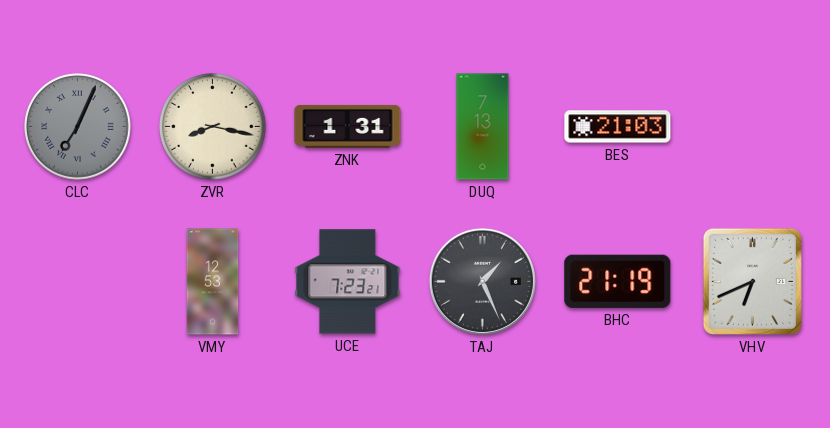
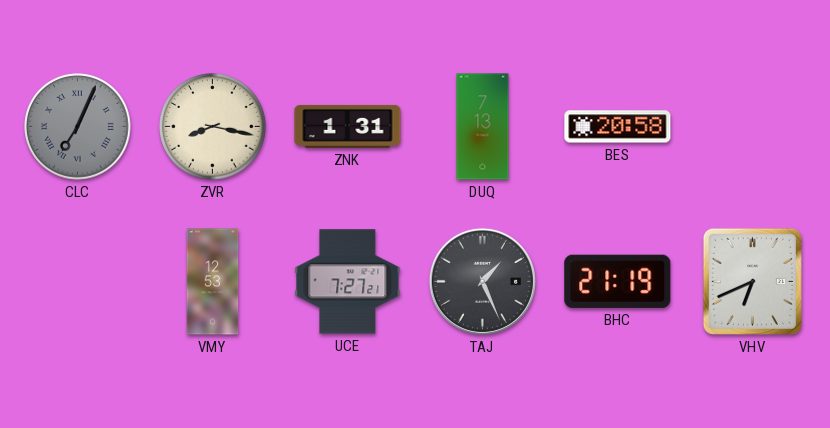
BES: 21:03 -> 20:58
UCE: 7:23 -> 7:27
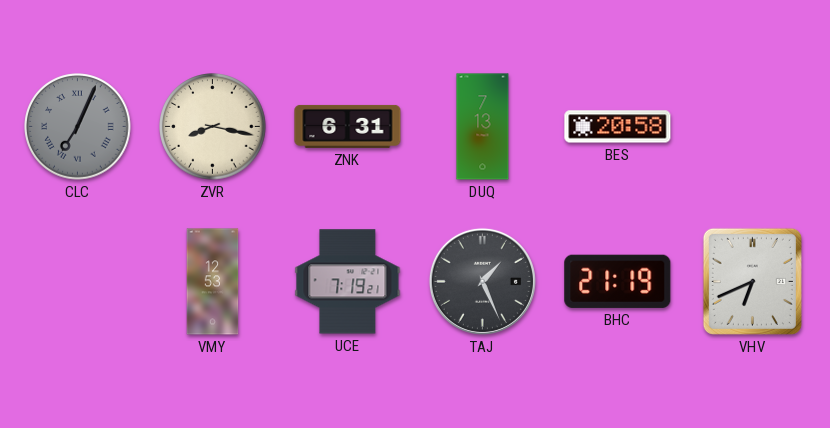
ZNK: 1:31 -> 6:31
UCE: 7:27 -> 7:19
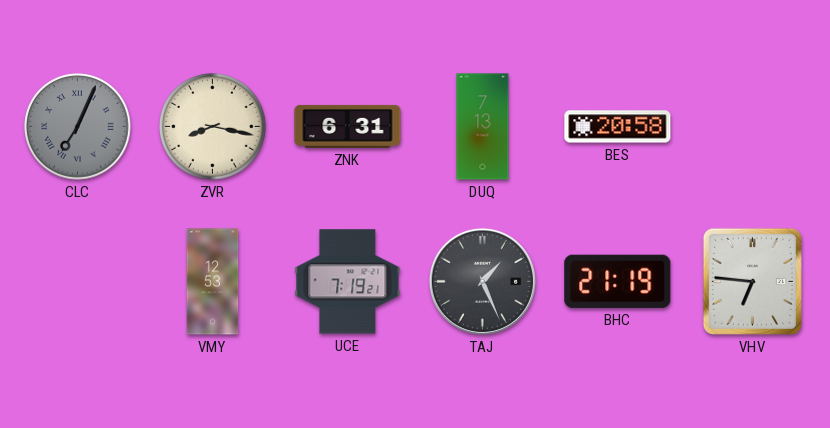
VHV: 6:41 -> 6:46
